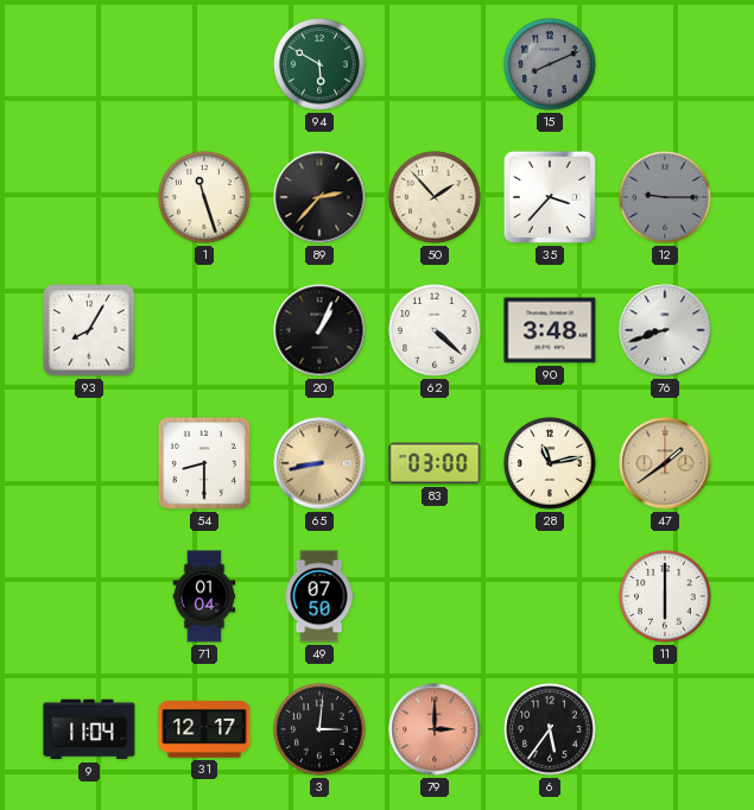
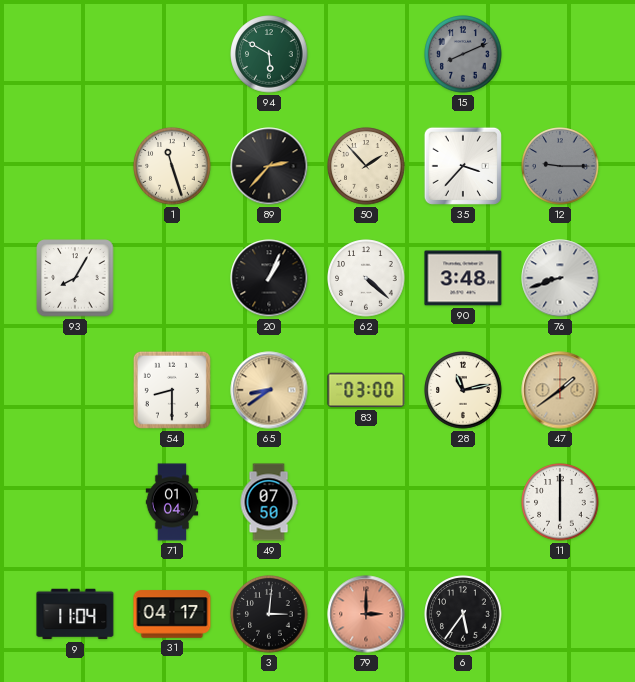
65: 8:43 -> 8:39
31: 12:17 -> 04:17
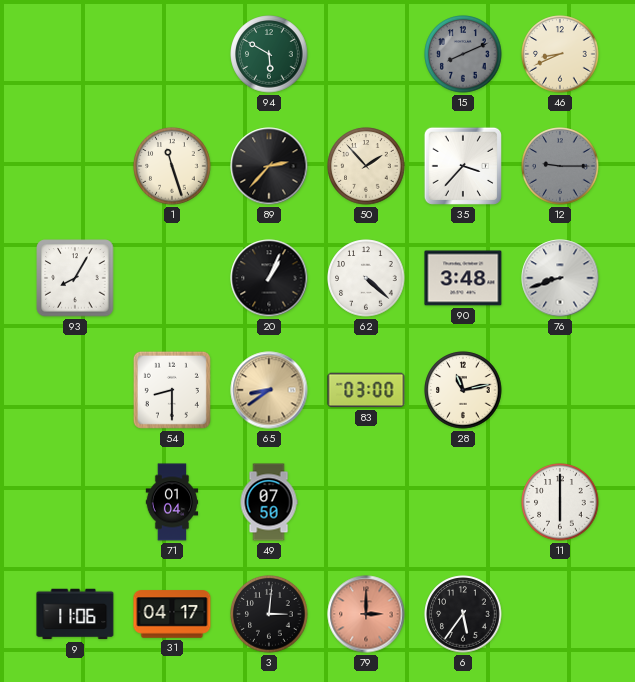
46: none -> 8:41
47: 1:39 -> none
9: 11:04 -> 11:06
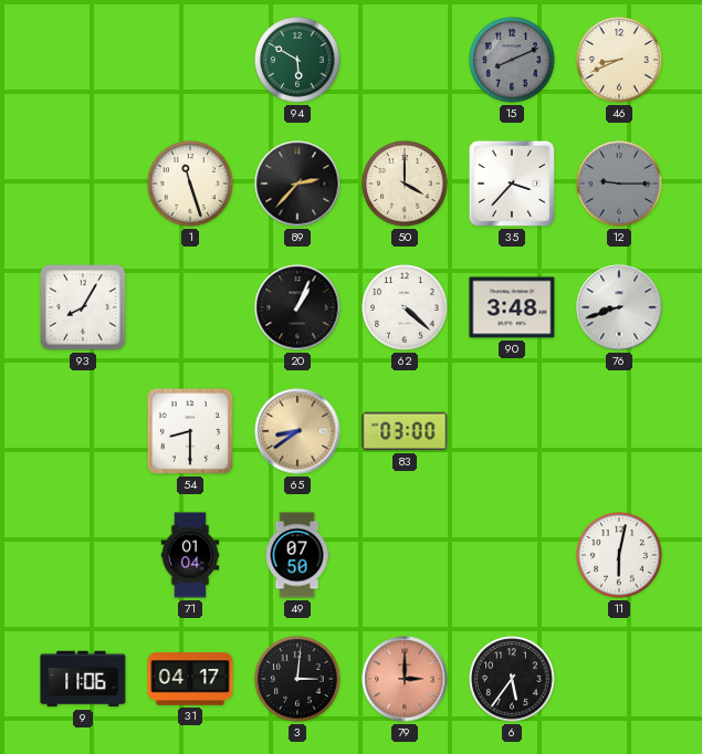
50: 1:53 -> 4:00
28: 11:13 -> none
11: 6:00 -> 6:02
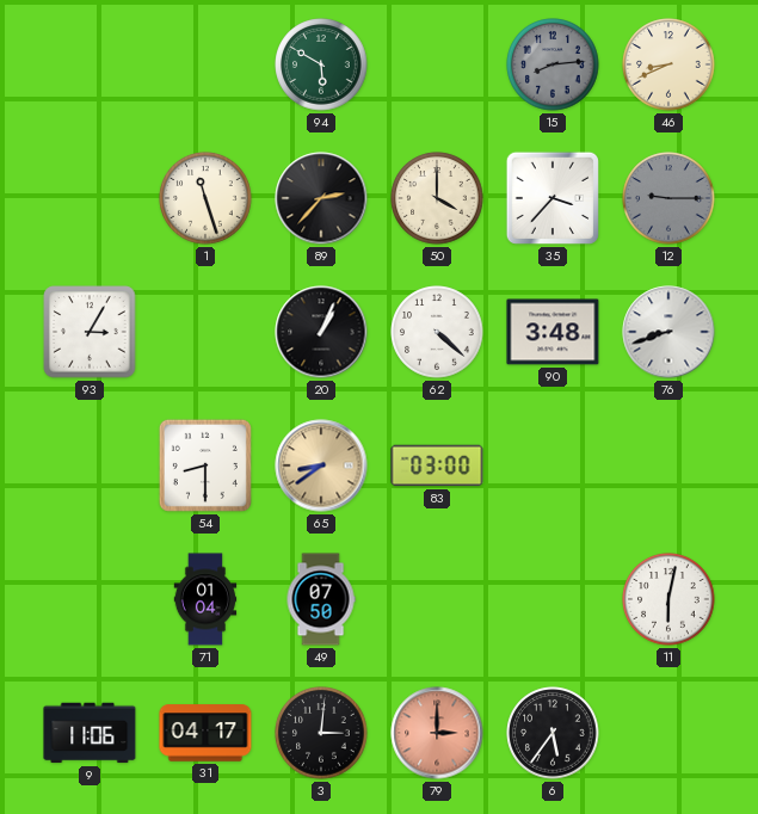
15: 8:11 -> 8:14
93: 8:05 -> 3:05
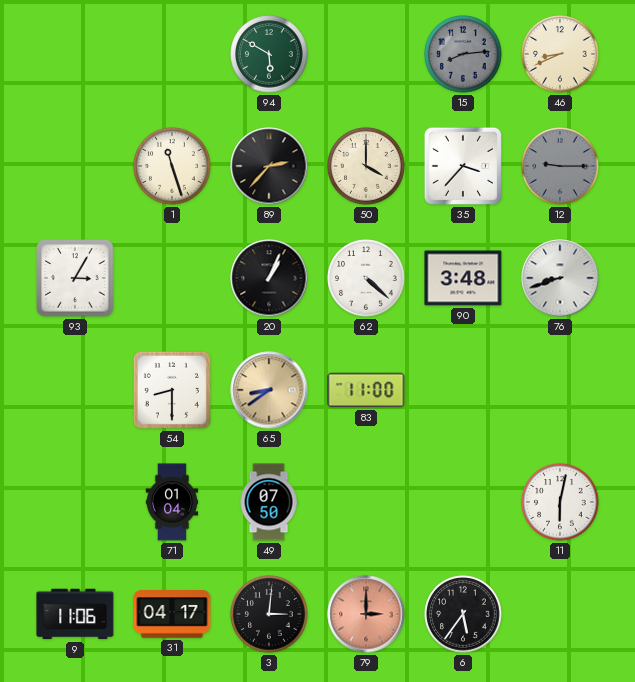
83: 03:00 -> 11:00
